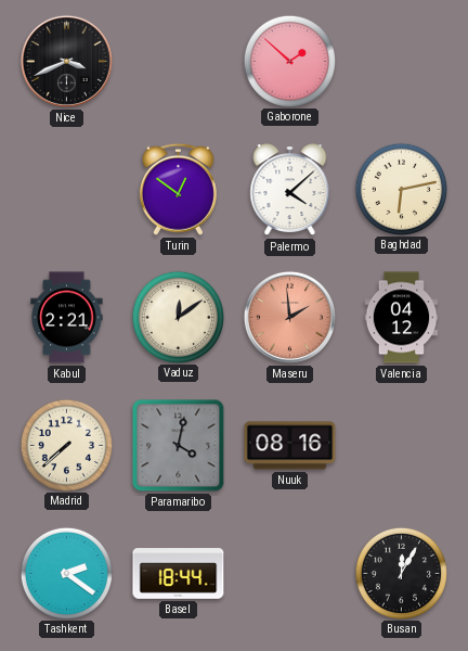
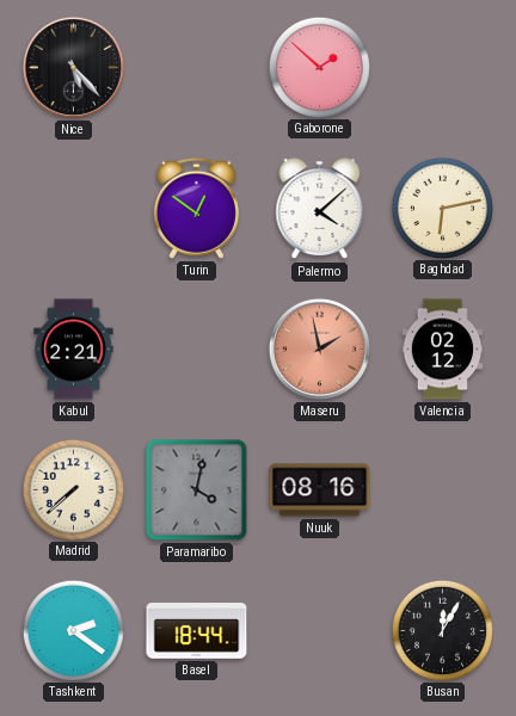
Nice: 3:41 -> 5:23
Vaduz: 12:09 -> none
Maseru: 1:59 -> 1:58
Valencia: 04:12 -> 02:12
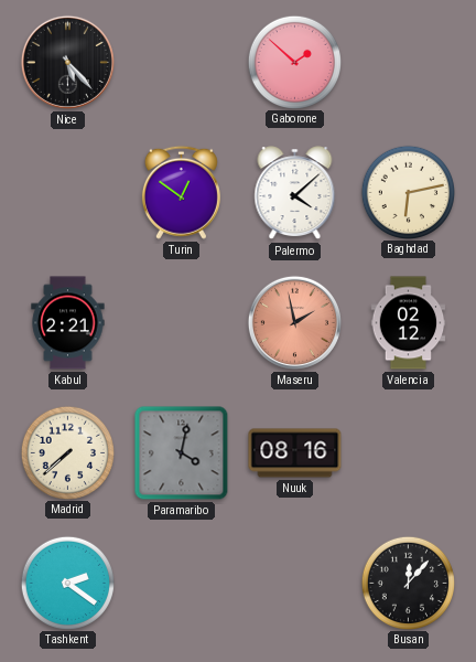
Basel: 18:44 -> none
Busan: 12:05 -> 12:07
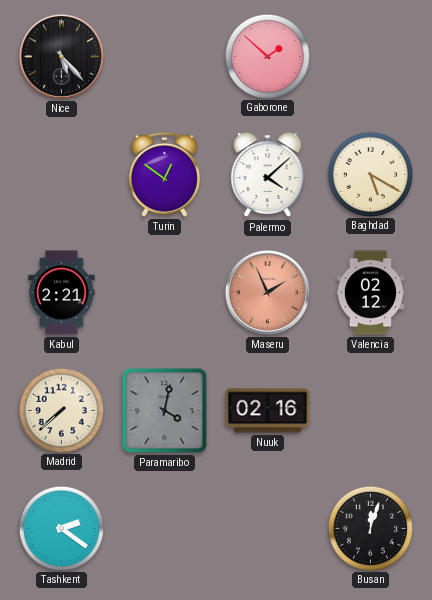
Baghdad: 6:13 -> 5:20
Maseru: 1:58 -> 1:56
Nuuk: 08:16 -> 02:16
Busan: 12:07 -> 12:03
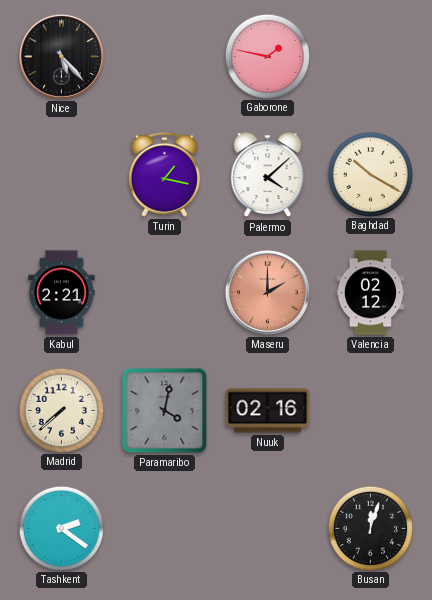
Gaborone: 1:52 -> 1:47
Turin: 12:51 -> 1:17
Baghdad: 5:20 -> 10:20
Maseru: 1:56 -> 2:00
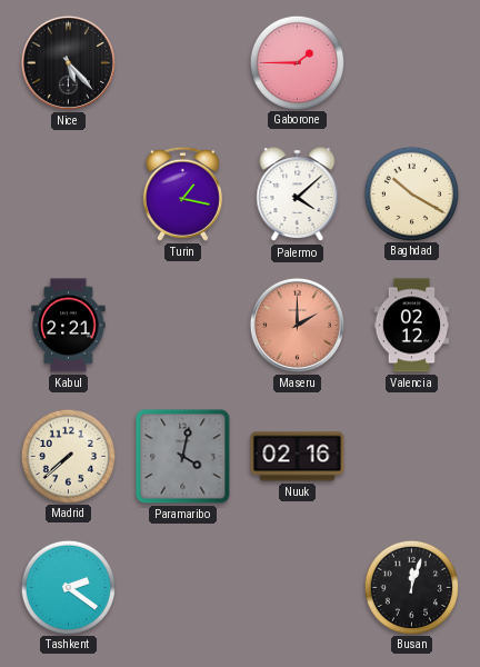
Gaborone: 1:47 -> 1:45
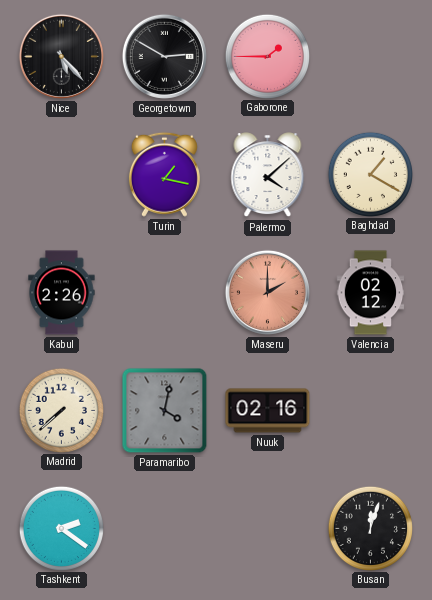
Georgetown: none -> 2:50
Baghdad: 10:20 -> 1:20
Kabul: 2:21 -> 2:26
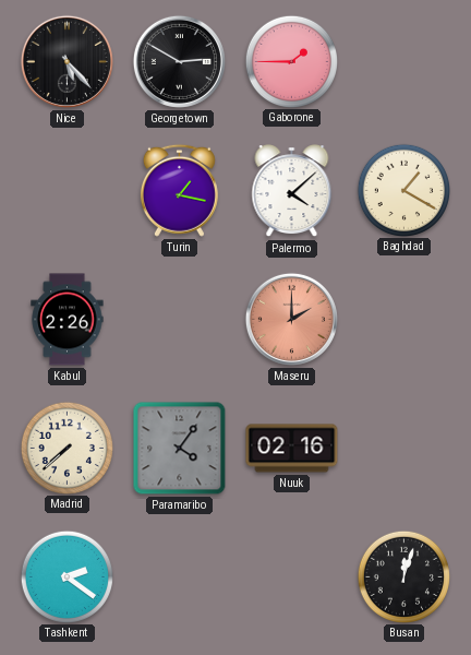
Valencia: 02:12 -> none
Paramaribo: 4:02 -> 4:06
